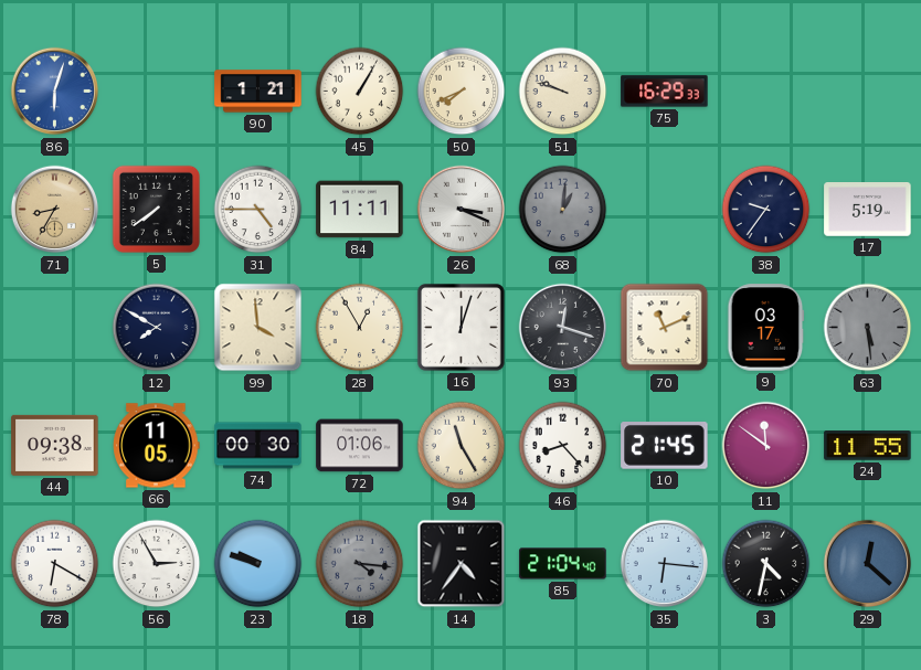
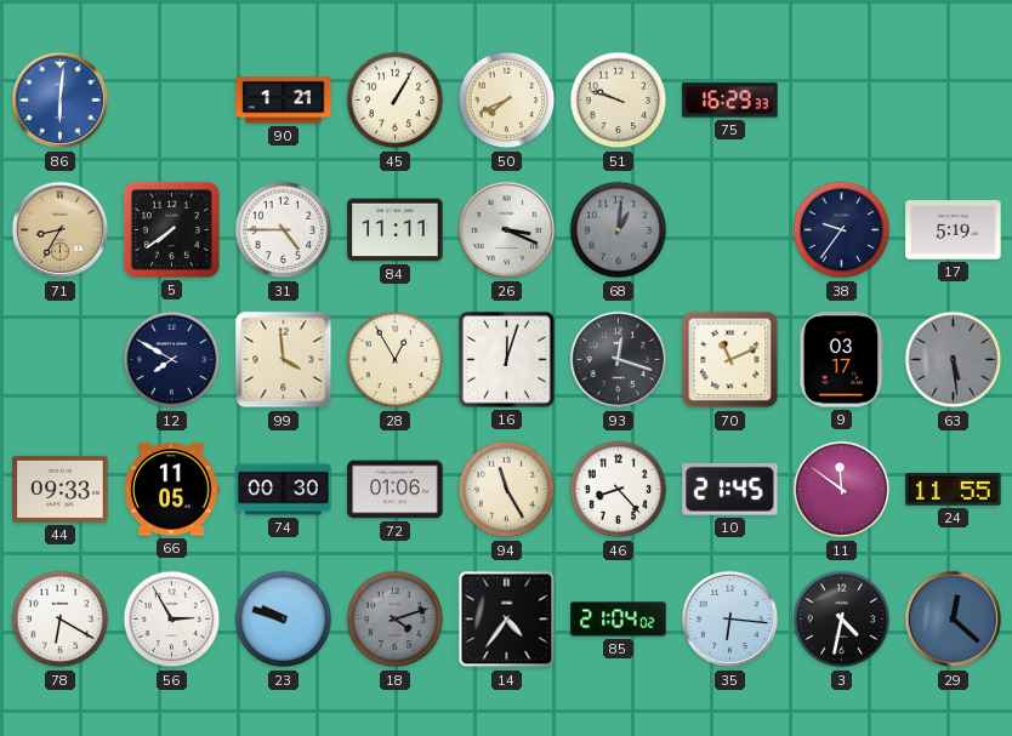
86: 6:03 -> 6:01
44: 09:38 -> 09:33
18: 4:16 -> 4:12
85: 21:04:40 -> 21:04:02
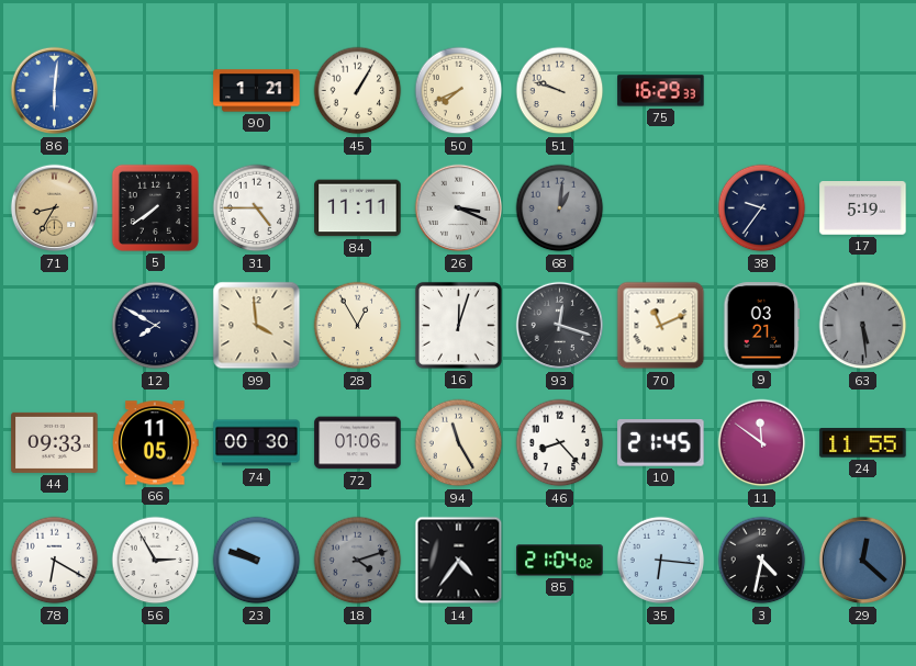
9: 03:17 -> 03:21
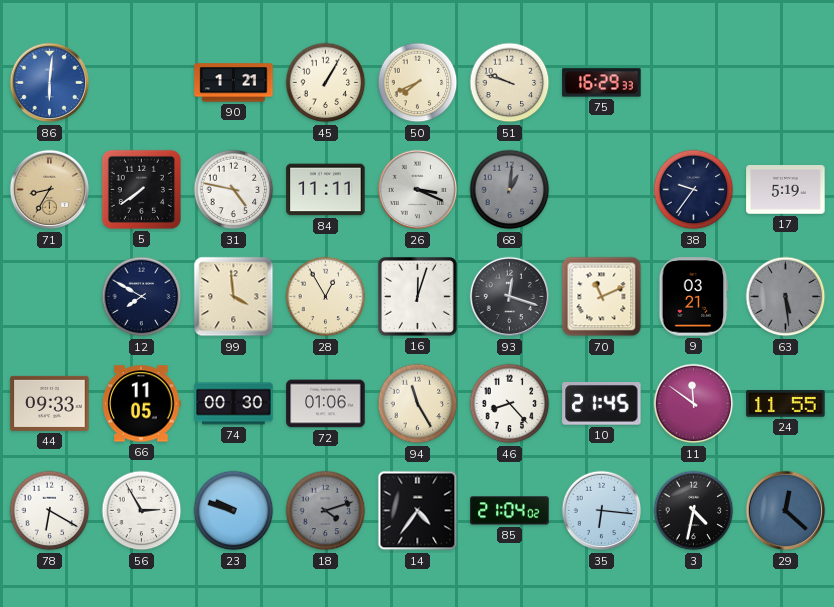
31: 4:45 -> 4:47
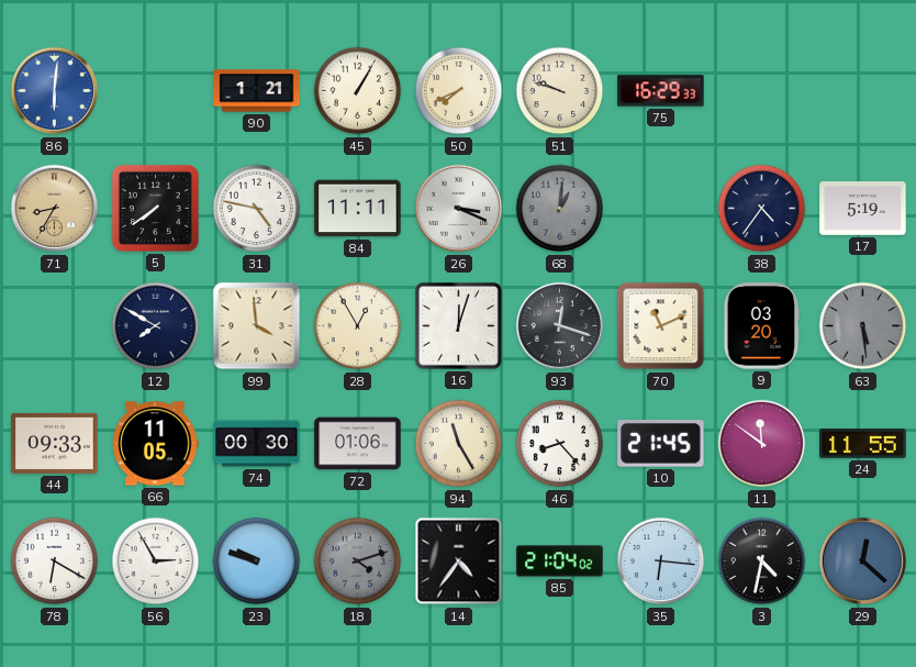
38: 9:36 -> 4:36
9: 03:21 -> 03:20
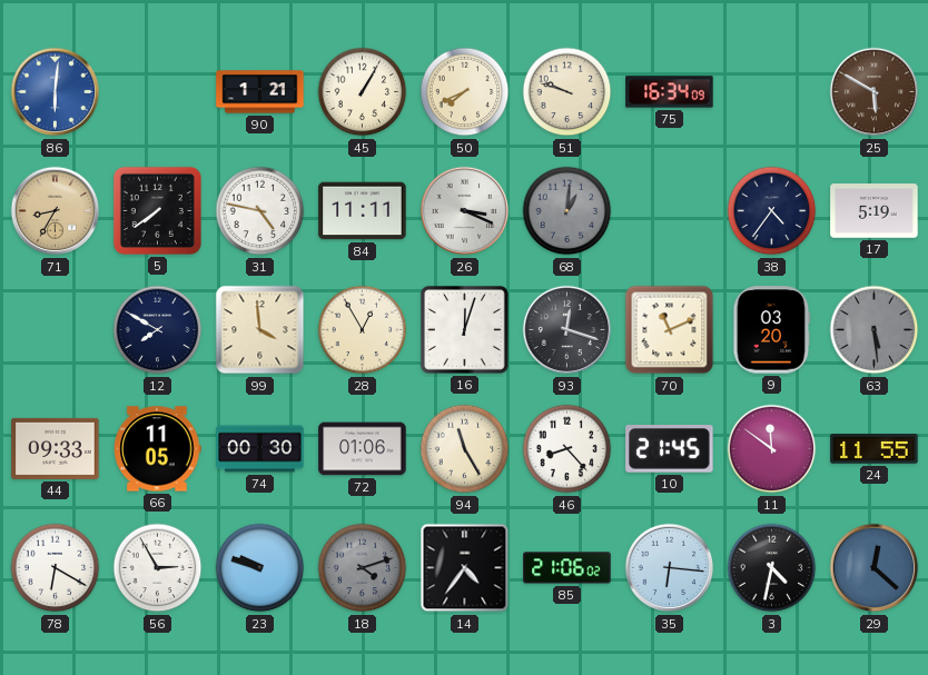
75: 16:29 -> 16:34
25: none -> 5:50
85: 21:04 -> 21:06
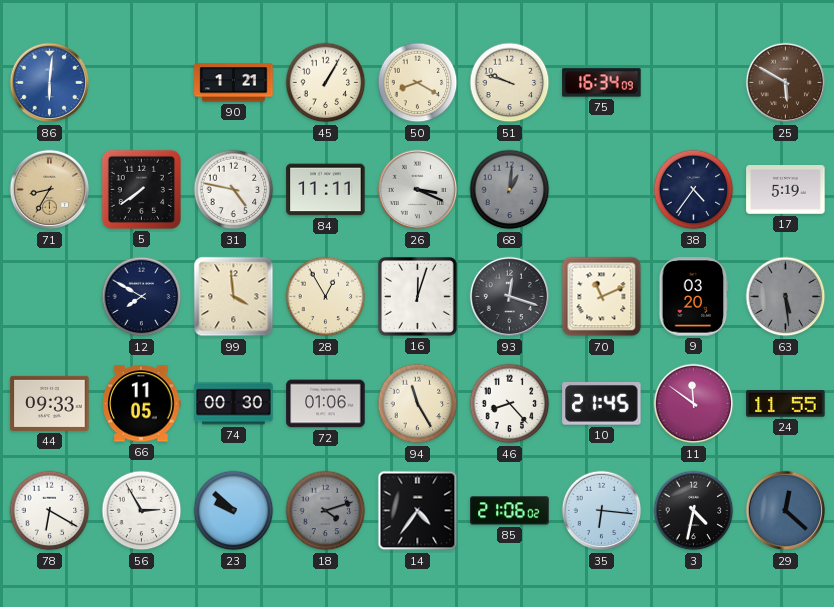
50: 7:41 -> 8:20
23: 9:48 -> 9:52
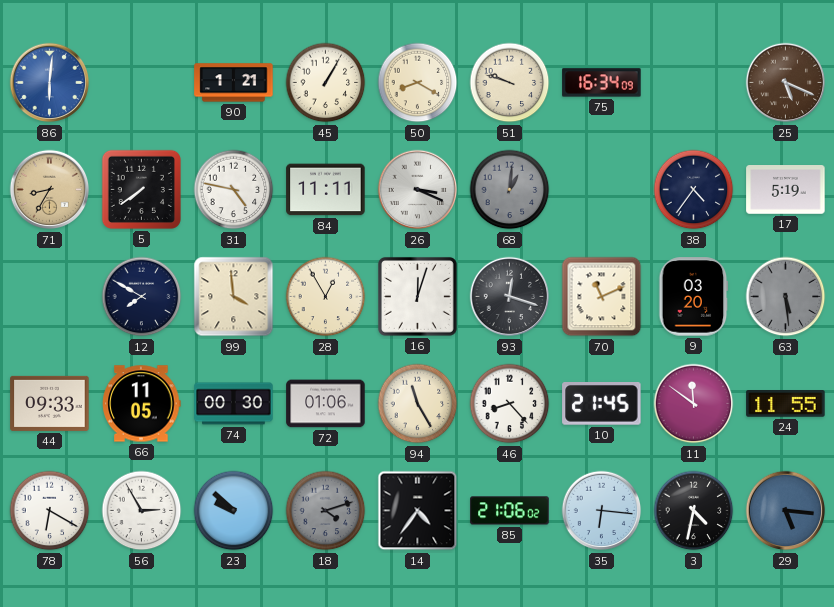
25: 5:50 -> 5:19
29: 12:22 -> 5:16
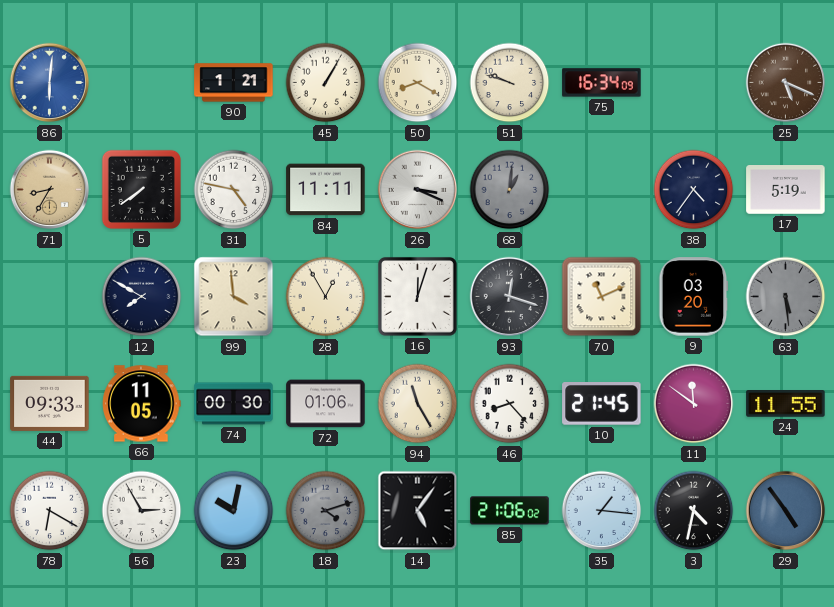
23: 9:52 -> 10:02
14: 4:36 -> 5:06
35: 6:16 -> 1:16
29: 5:16 -> 4:54
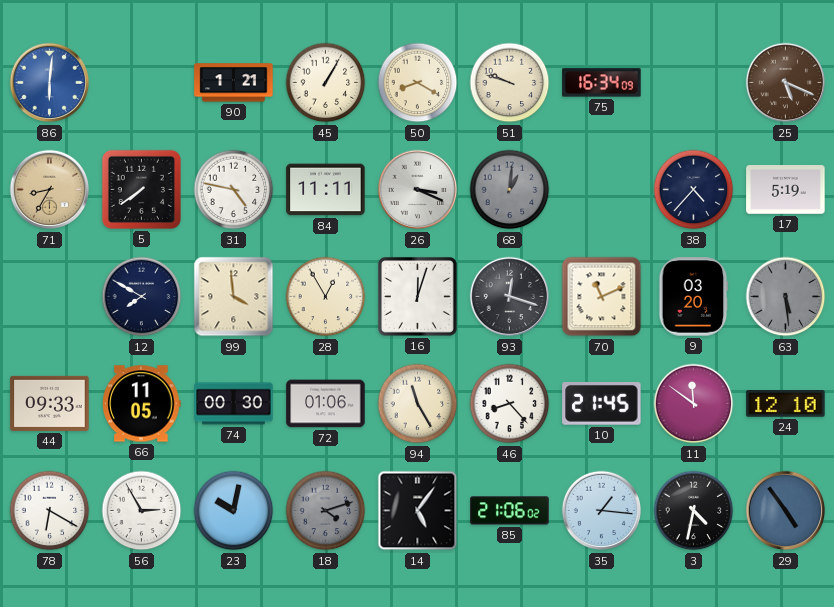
38: 4:36 -> 4:37
24: 11:55 -> 12:10
